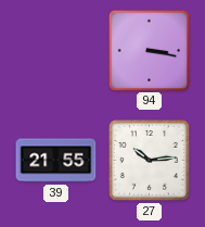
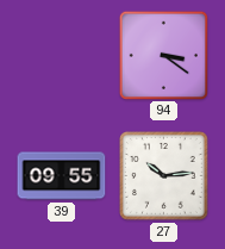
94: 3:17 -> 3:21
39: 21:55 -> 09:55
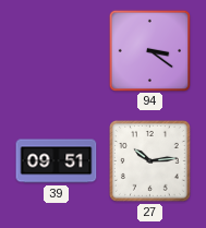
39: 09:55 -> 09:51
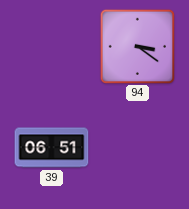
39: 09:51 -> 06:51
27: 10:14 -> none
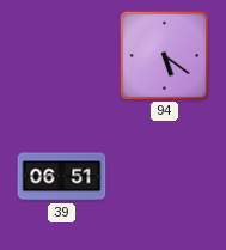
94: 3:21 -> 5:21
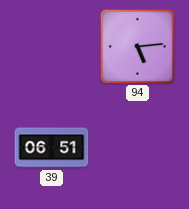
94: 5:21 -> 5:14
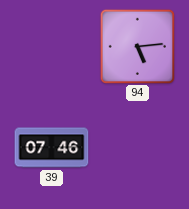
39: 06:51 -> 07:46
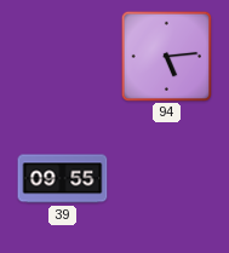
39: 07:46 -> 09:55
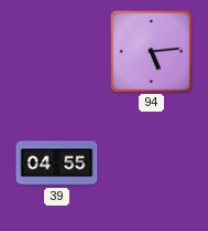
39: 09:55 -> 04:55
